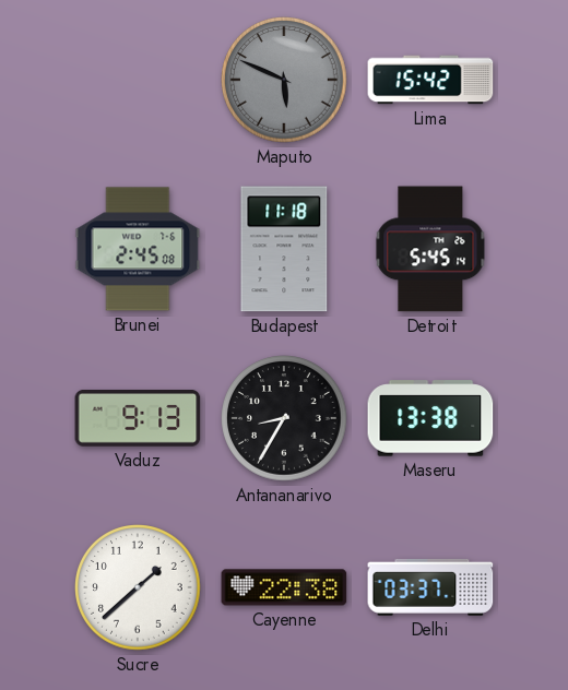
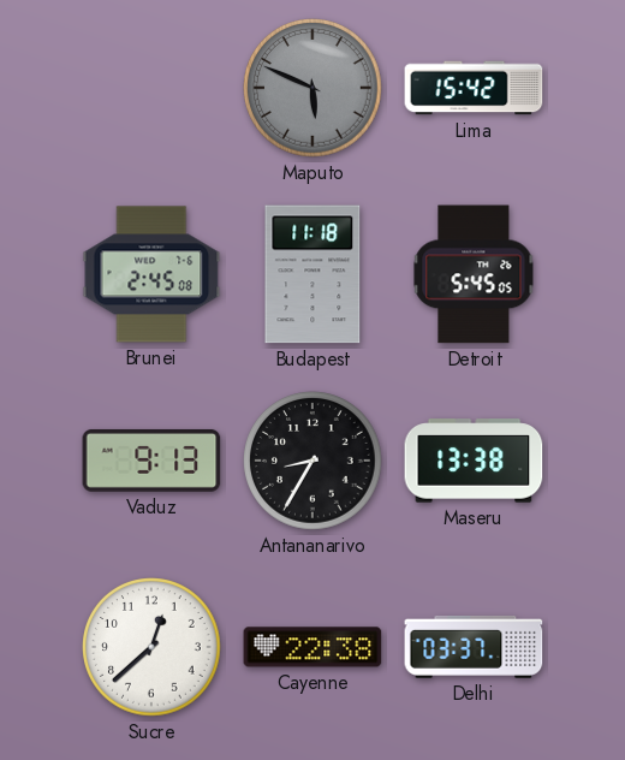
Detroit: 5:45:14 -> 5:45:05
Sucre: 1:38 -> 12:38
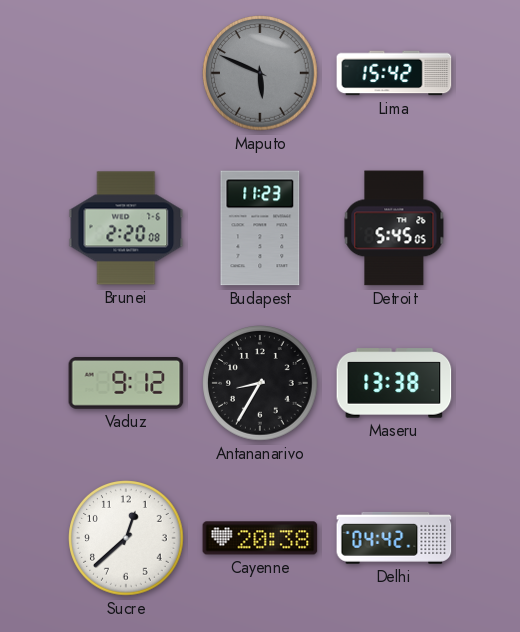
Brunei: 2:45 -> 2:20
Budapest: 11:18 -> 11:23
Vaduz: 9:13 -> 9:12
Cayenne: 22:38 -> 20:38
Delhi: 03:37 -> 04:42
